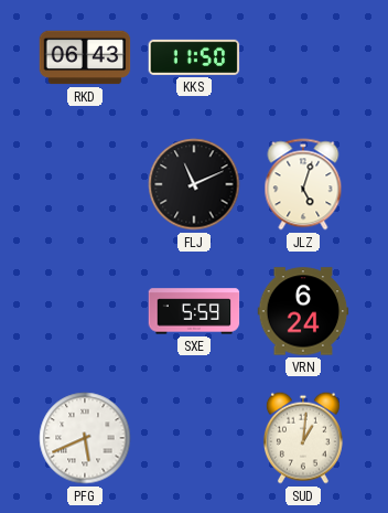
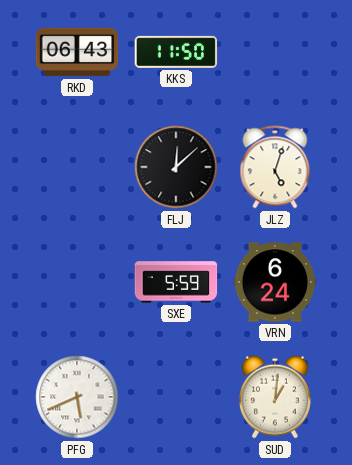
FLJ: 11:11 -> 12:08
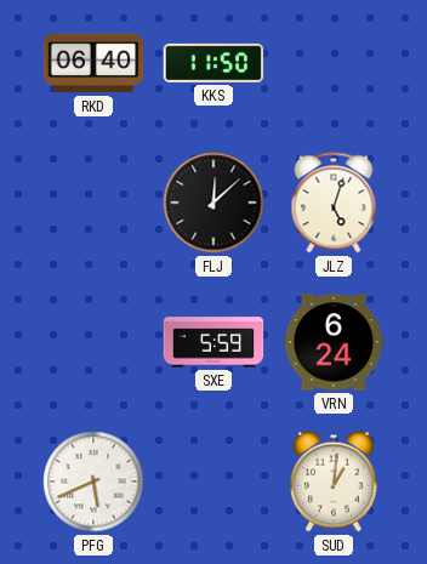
RKD: 06:43 -> 06:40
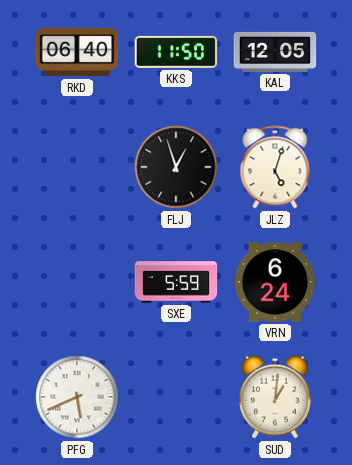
KAL: none -> 12:05
FLJ: 12:08 -> 12:57
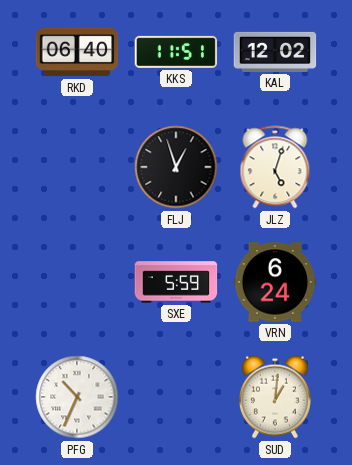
KKS: 11:50 -> 11:51
KAL: 12:05 -> 12:02
PFG: 5:41 -> 10:34
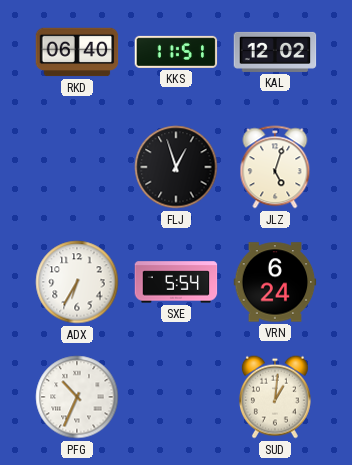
ADX: none -> 6:35
SXE: 5:59 -> 5:54
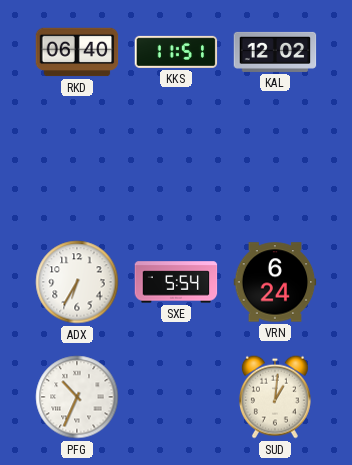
FLJ: 12:57 -> none
JLZ: 5:03 -> none
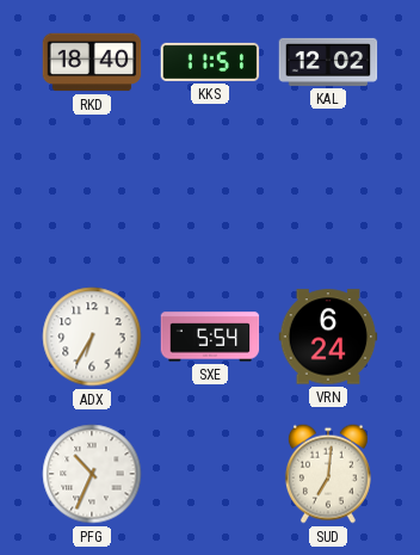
RKD: 06:40 -> 18:40
SUD: 1:01 -> 7:01
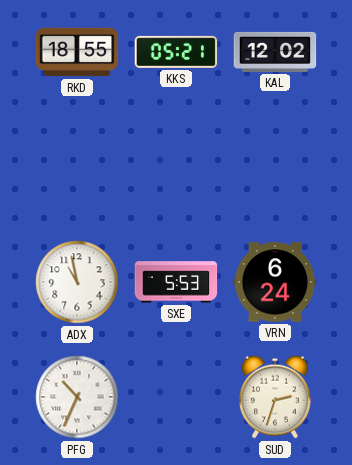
RKD: 18:40 -> 18:55
KKS: 11:51 -> 05:21
ADX: 6:35 -> 10:58
SXE: 5:54 -> 5:53
SUD: 7:01 -> 2:33
